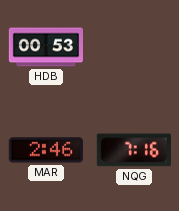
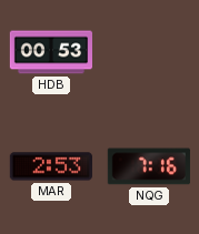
MAR: 2:46 -> 2:53
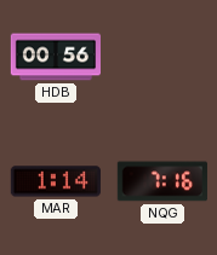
HDB: 00:53 -> 00:56
MAR: 2:53 -> 1:14
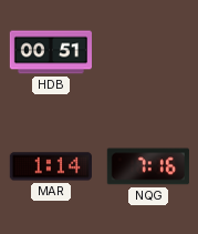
HDB: 00:56 -> 00:51
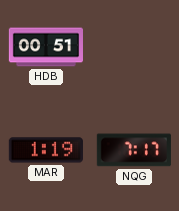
MAR: 1:14 -> 1:19
NQG: 7:16 -> 7:17
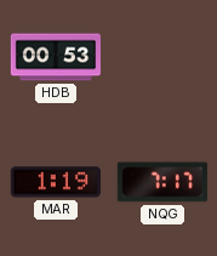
HDB: 00:51 -> 00:53
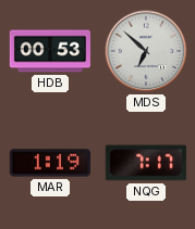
MDS: none -> 6:52
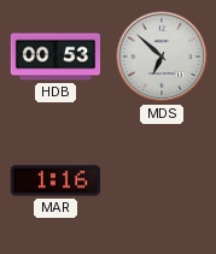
MAR: 1:19 -> 1:16
NQG: 7:17 -> none
